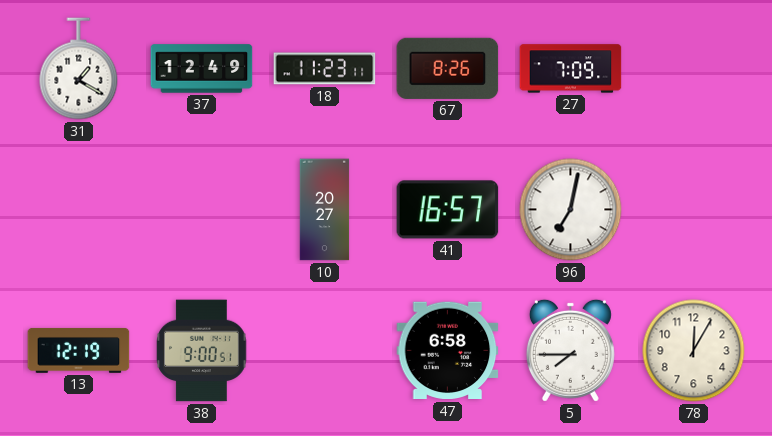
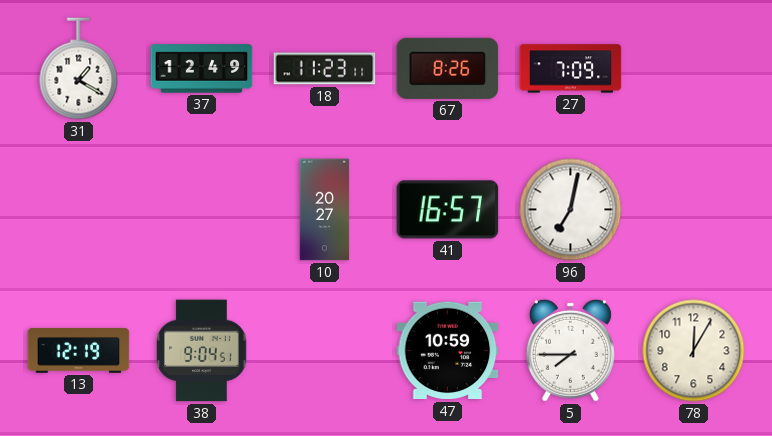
38: 9:00 -> 9:04
47: 6:58 -> 10:59
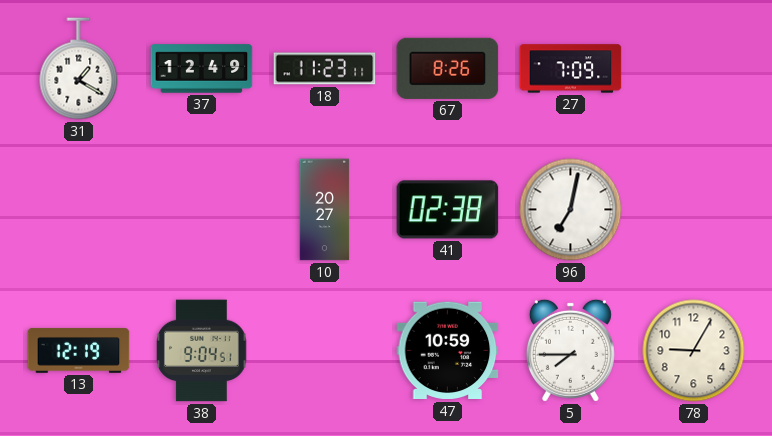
41: 16:57 -> 02:38
78: 12:05 -> 9:05
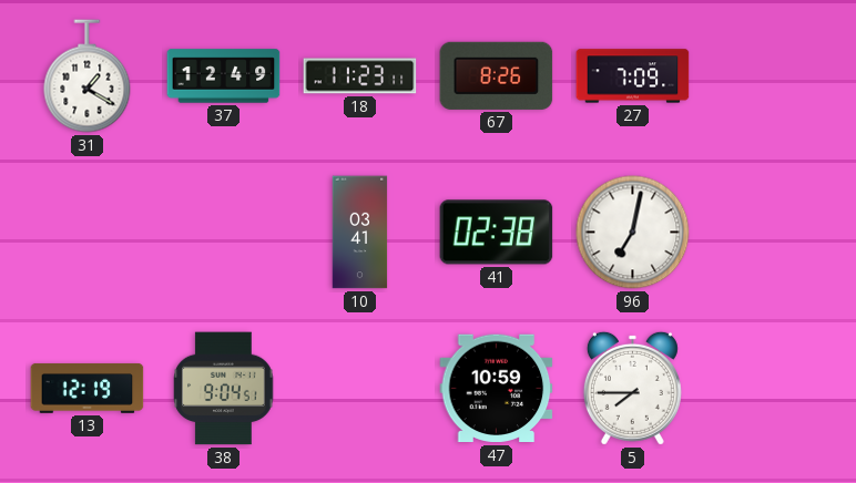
10: 20:27 -> 03:41
78: 9:05 -> none
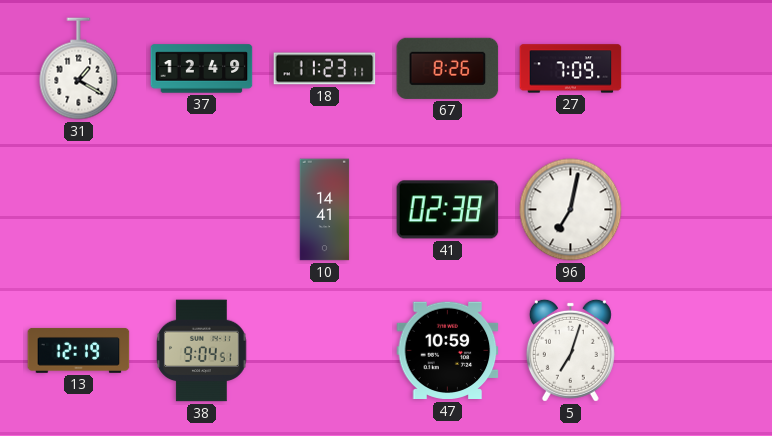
10: 03:41 -> 14:41
5: 7:45 -> 7:03
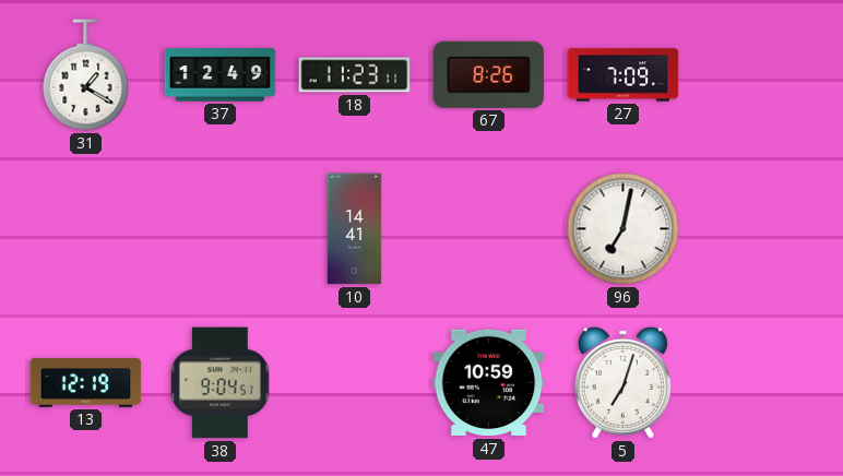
41: 02:38 -> none
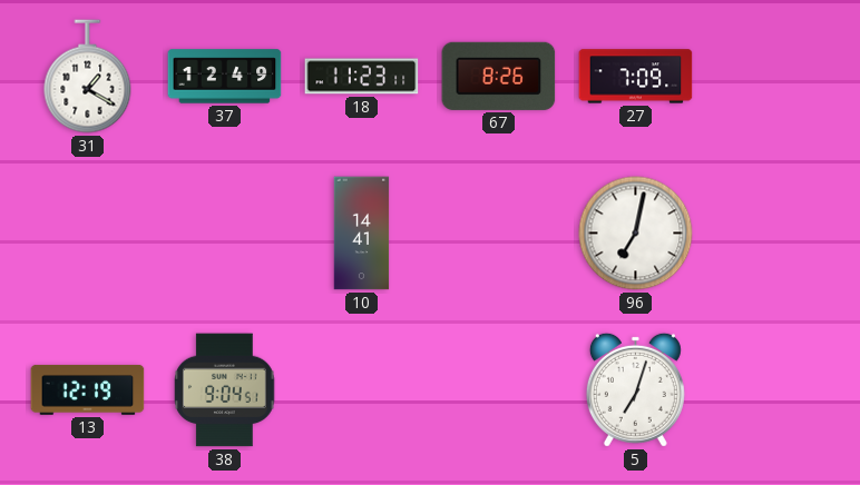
47: 10:59 -> none
